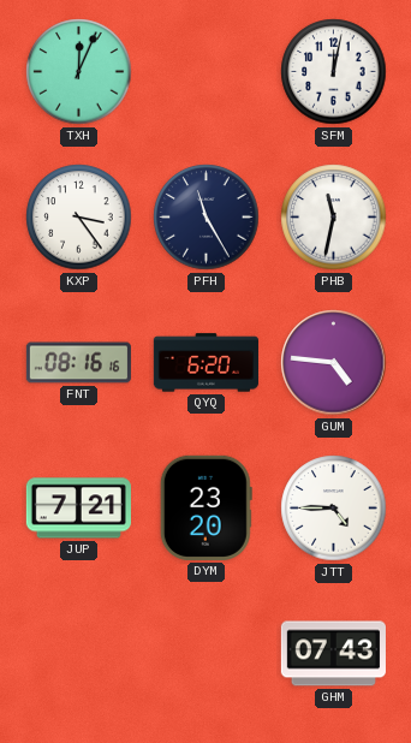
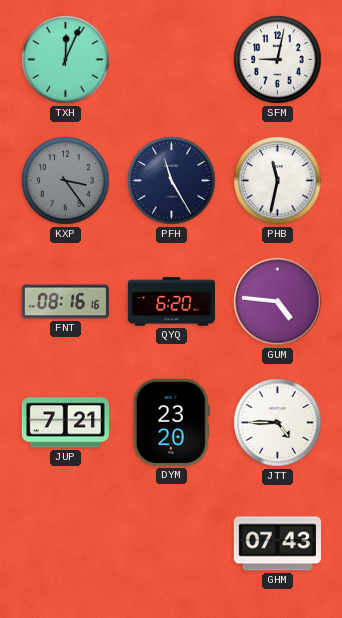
SFM: 12:02 -> 9:02
KXP dial: white -> grey
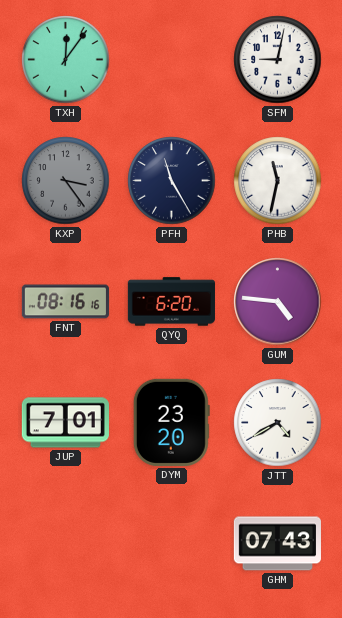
TXH: 12:04 -> 12:06
JUP: 7:21 -> 7:01
JTT: 4:45 -> 4:40
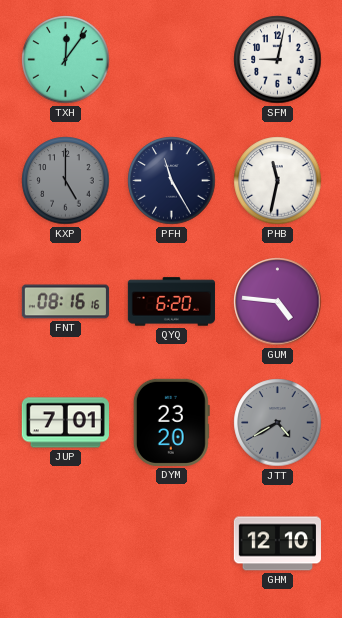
KXP: 3:24 -> 5:00
JTT dial: white -> grey
GHM: 07:43 -> 12:10
